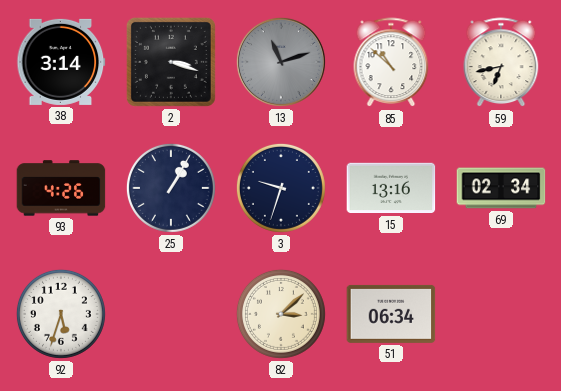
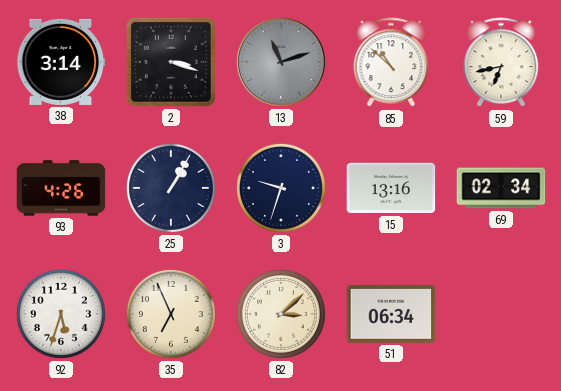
35: none -> 6:56
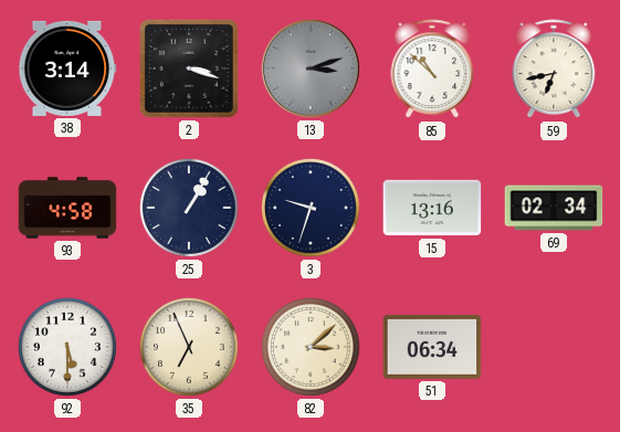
13: 11:12 -> 3:12
93: 4:26 -> 4:58
92: 5:33 -> 5:30
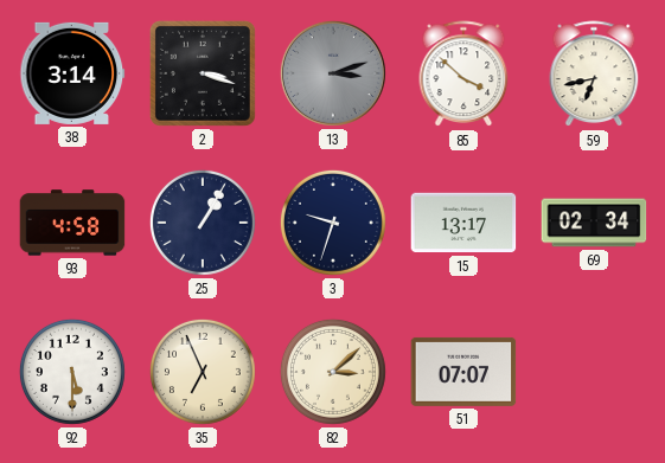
85: 10:52 -> 3:52
15: 13:16 -> 13:17
51: 06:34 -> 07:07
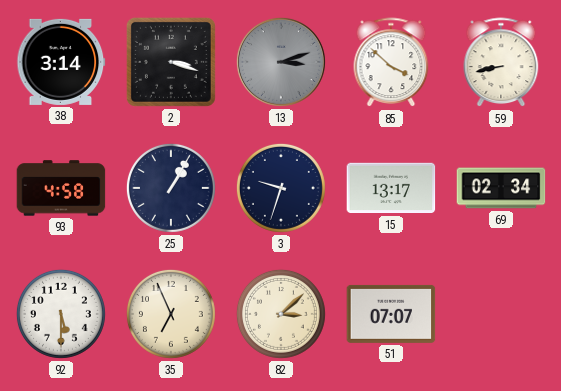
59: 6:43 -> 8:43
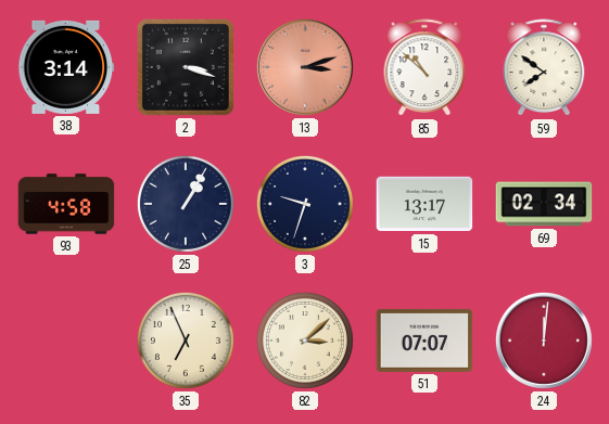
13 dial: grey -> salmon
85: 3:52 -> 10:52
59: 8:43 -> 7:51
92: 5:30 -> none
24: none -> 12:01
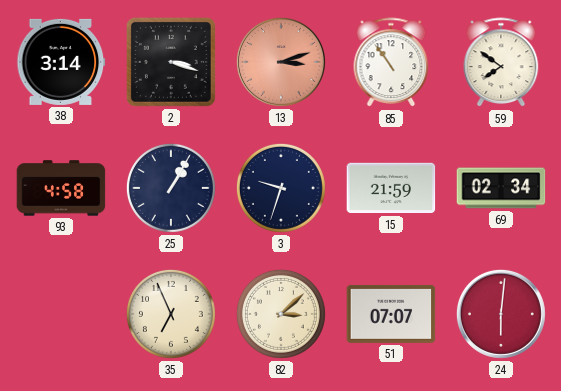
85: 10:52 -> 10:54
15: 13:17 -> 21:59
24: 12:01 -> 6:01
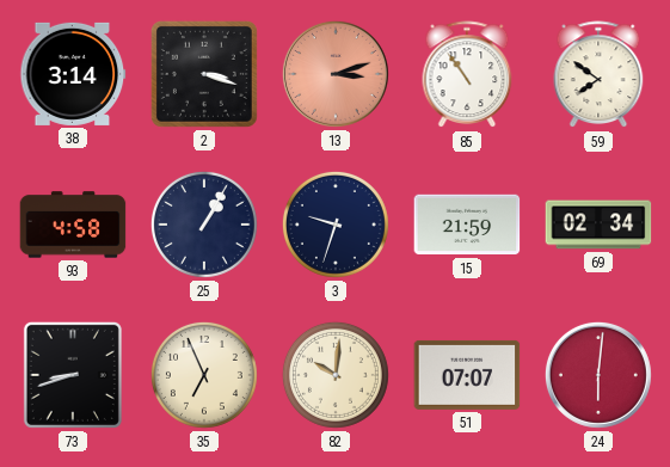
73: none -> 8:42
82: 3:08 -> 10:01
